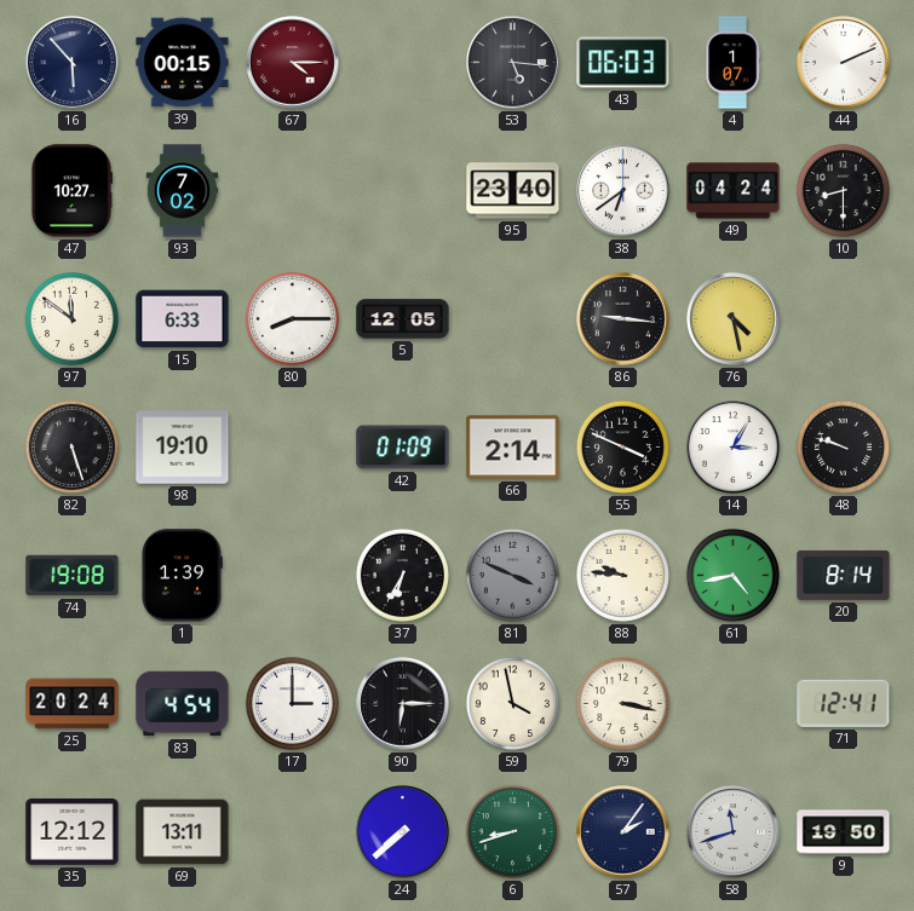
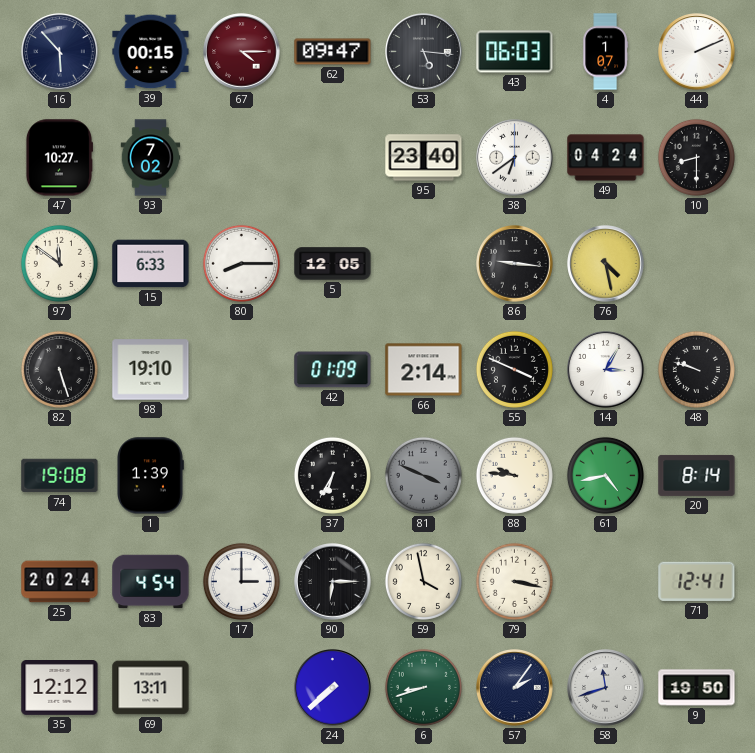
62: none -> 09:47
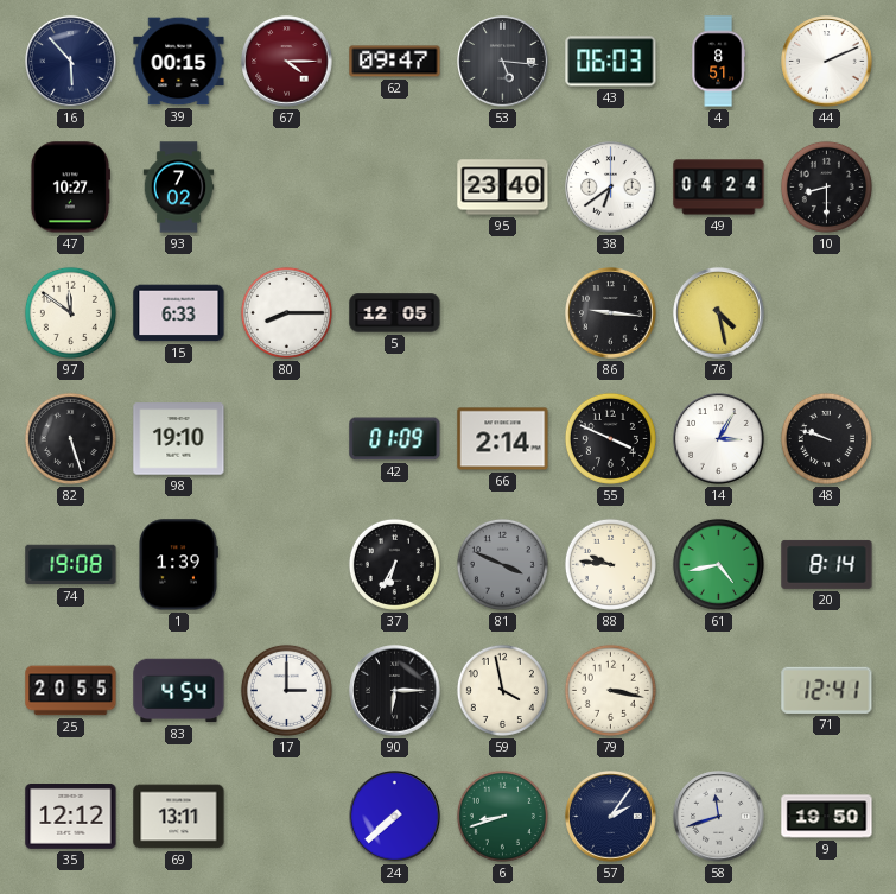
4: 1:07 -> 8:51
25: 20:24 -> 20:55
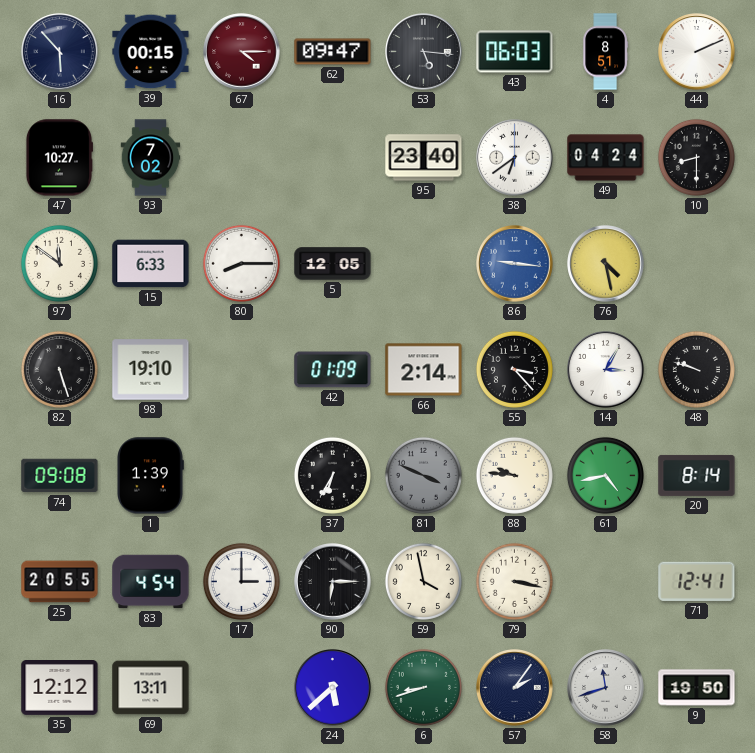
86 dial: black -> blue
55: 3:49 -> 3:23
74: 19:08 -> 09:08
24: 7:38 -> 5:38
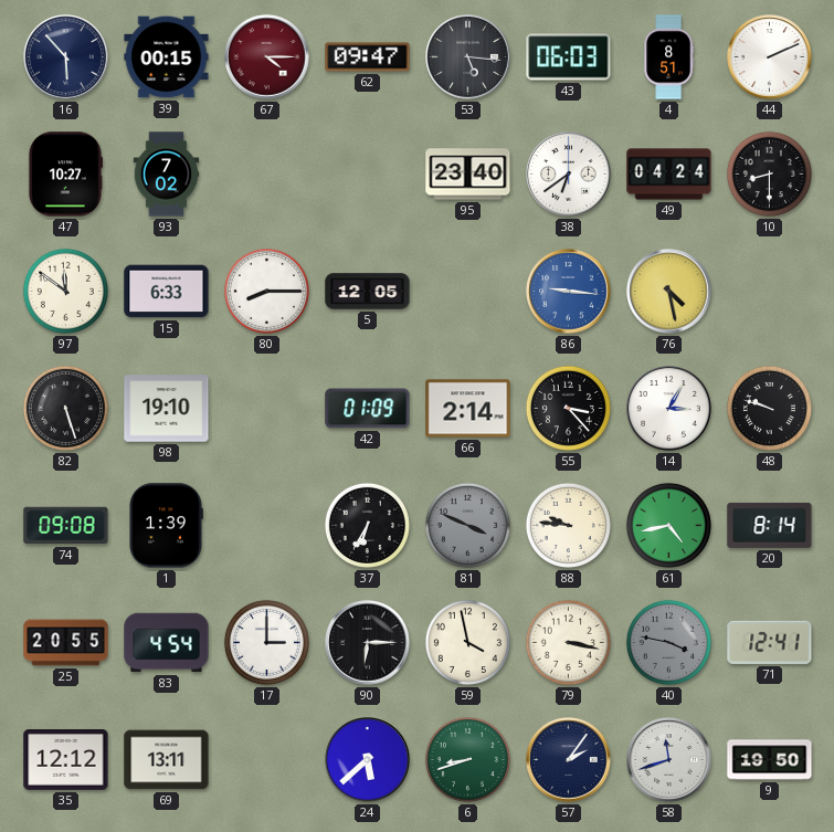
40: none -> 3:47
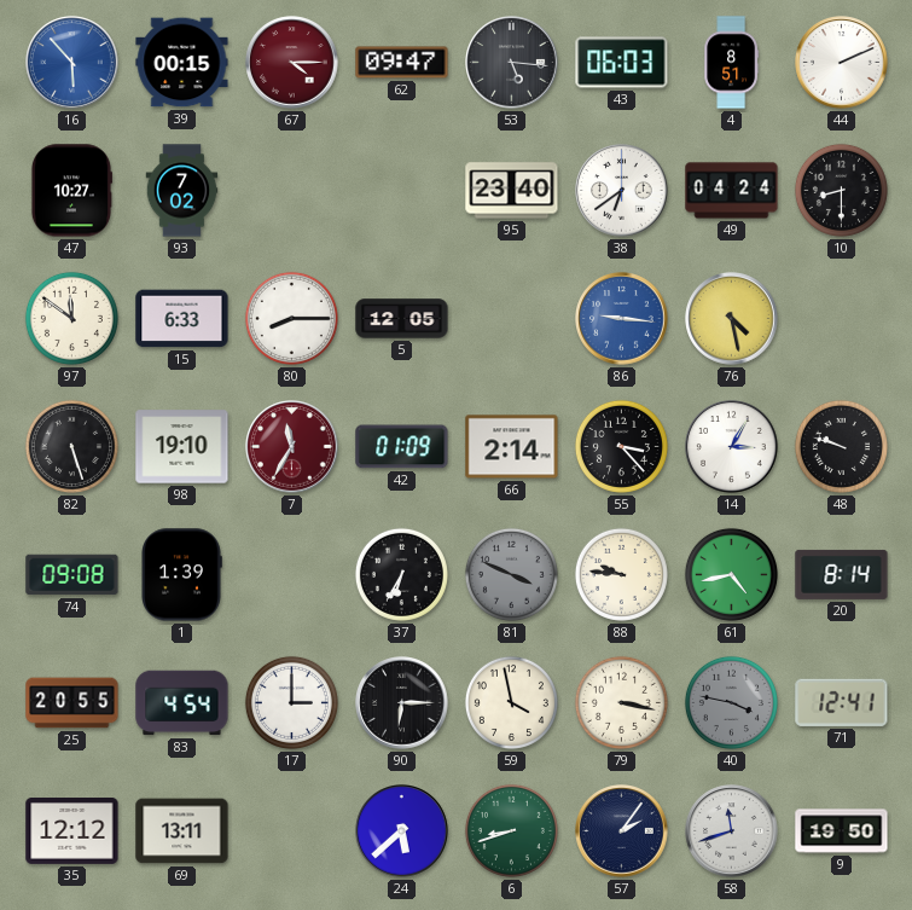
16 dial: navy -> blue
7: none -> 11:35
